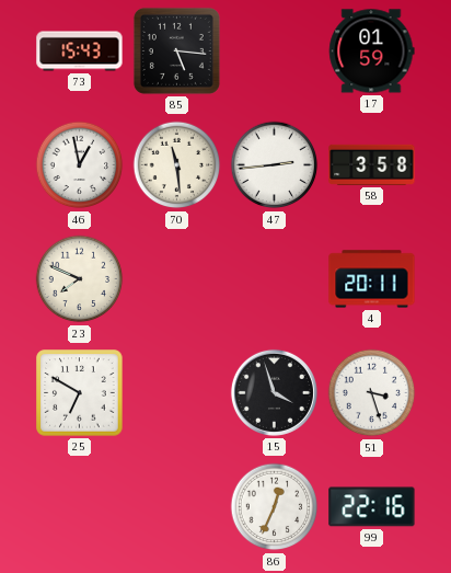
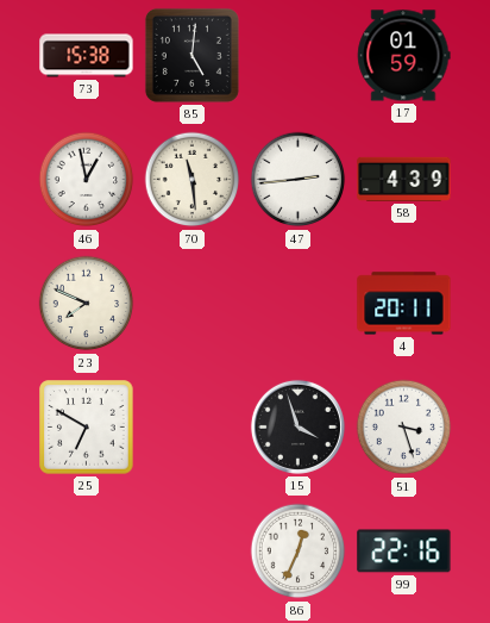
73: 15:43 -> 15:38
85: 5:16 -> 5:01
58: 3:58 -> 4:39
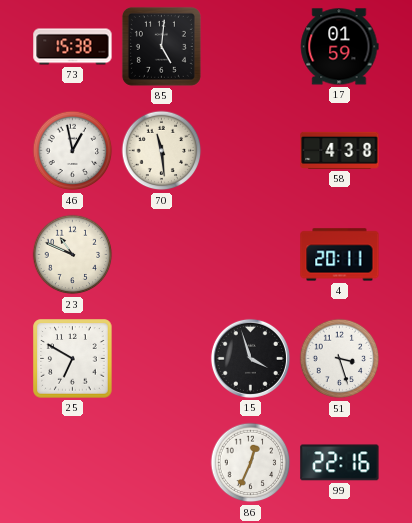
47: 2:44 -> none
58: 4:39 -> 4:38
23: 7:49 -> 10:49
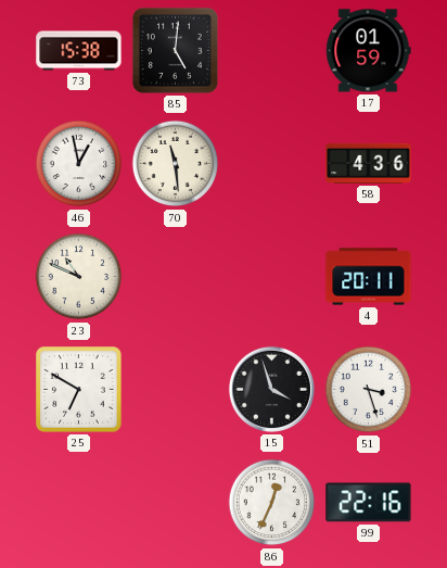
58: 4:38 -> 4:36
